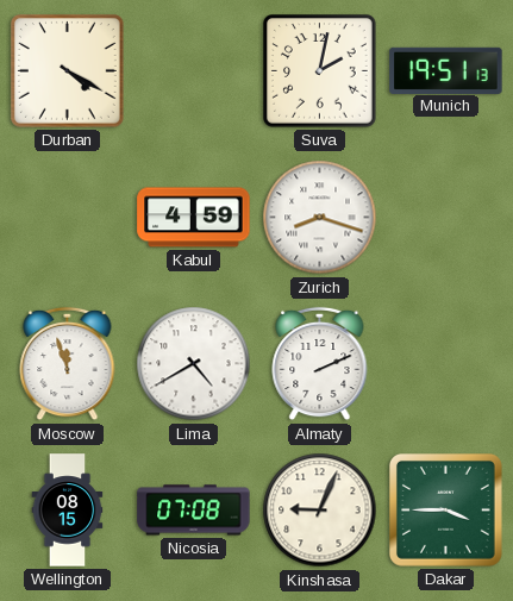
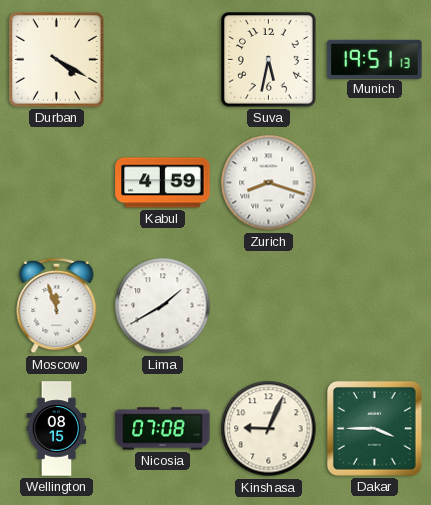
Suva: 2:02 -> 5:32
Lima: 4:40 -> 1:40
Almaty: 2:11 -> none
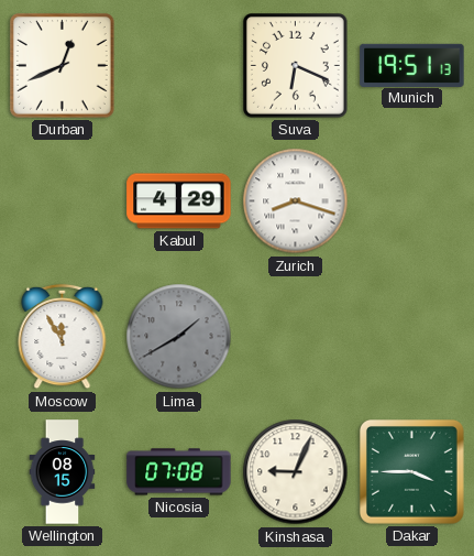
Durban: 4:20 -> 12:41
Suva: 5:32 -> 6:19
Kabul: 4:59 -> 4:29
Moscow: 11:57 -> 11:55
Lima dial: white -> grey
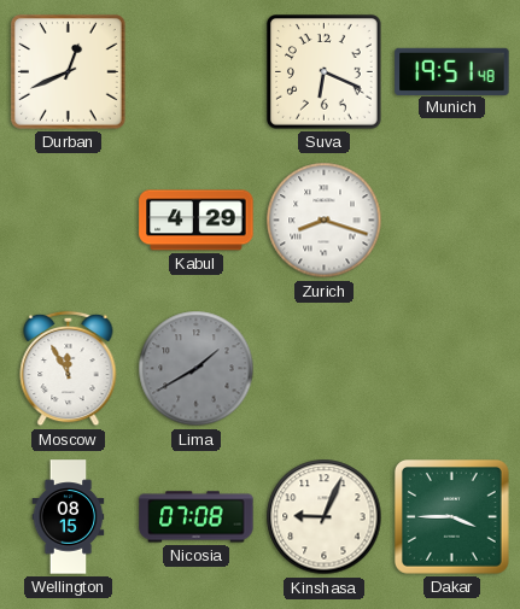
Munich: 19:51:13 -> 19:51:48
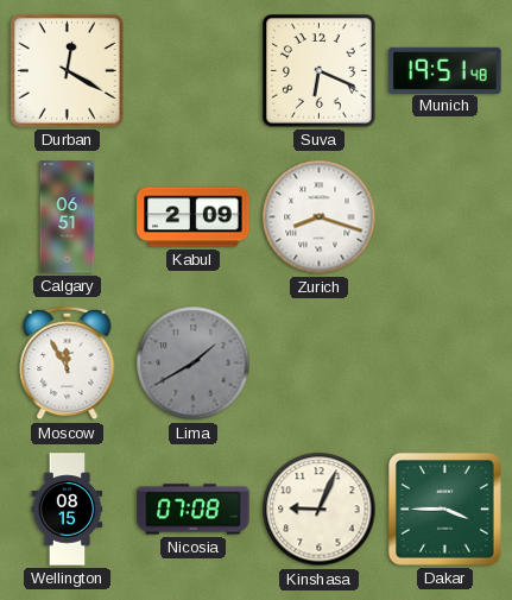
Durban: 12:41 -> 12:20
Calgary: none -> 06:51
Kabul: 4:29 -> 2:09
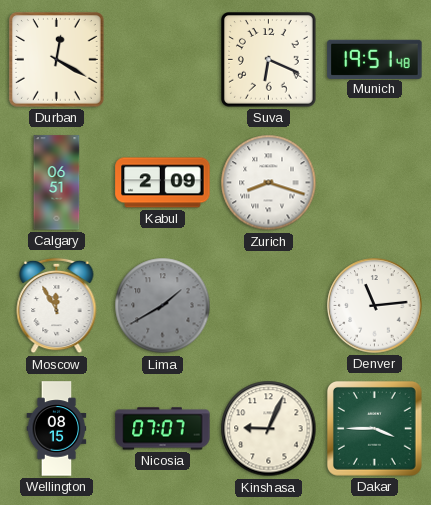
Denver: none -> 11:14
Nicosia: 07:08 -> 07:07
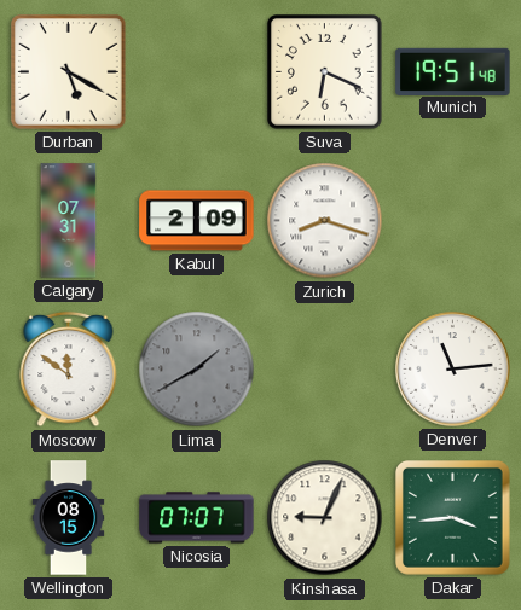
Durban: 12:20 -> 5:20
Calgary: 06:51 -> 07:31
Moscow: 11:55 -> 11:51
Dakar: 3:45 -> 3:44
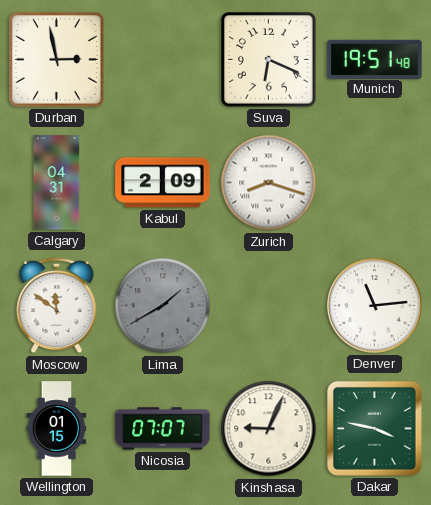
Durban: 5:20 -> 2:58
Calgary: 07:31 -> 04:31
Wellington: 08:15 -> 01:15
Dakar: 3:44 -> 3:47
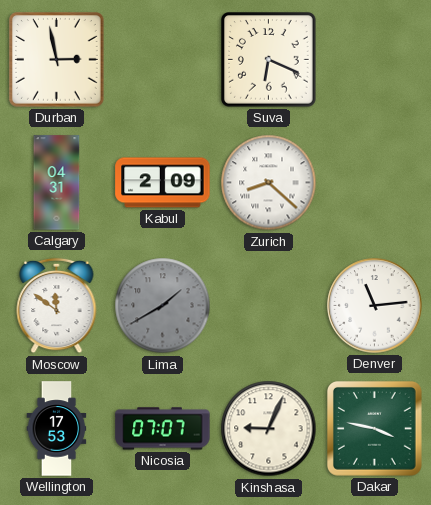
Munich: 19:51 -> none
Zurich: 8:18 -> 8:22
Wellington: 01:15 -> 17:53
